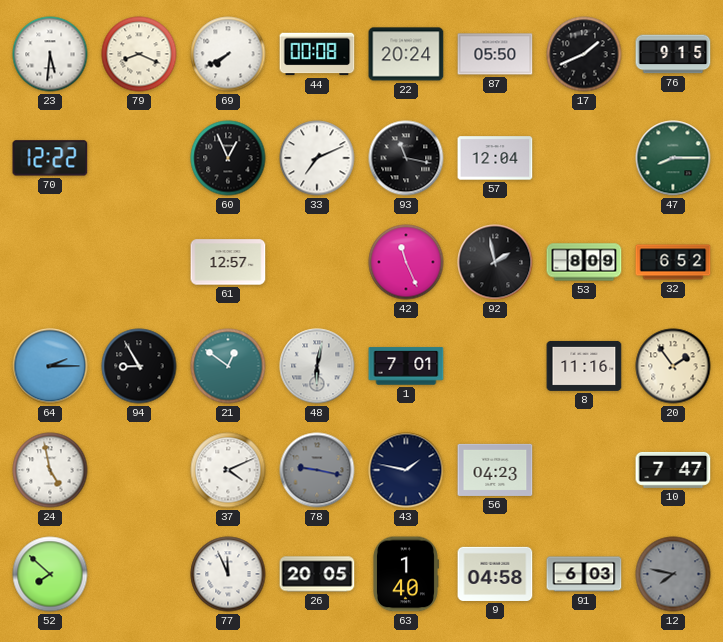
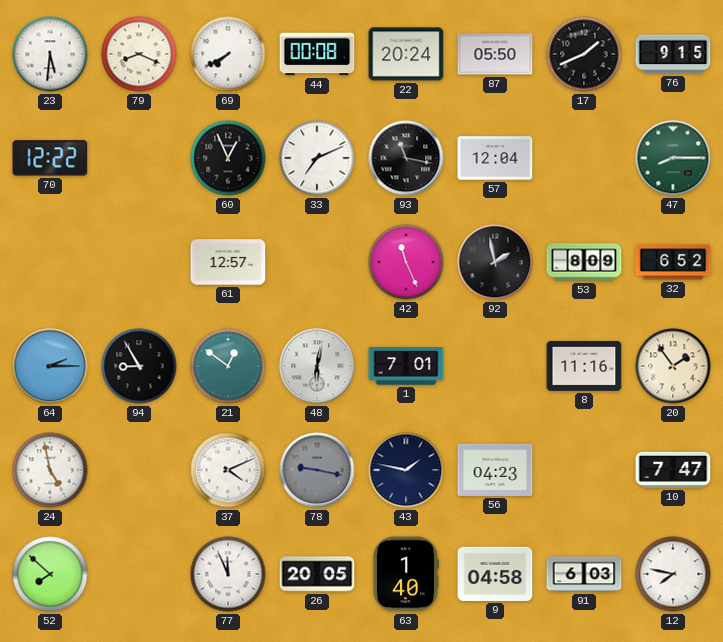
12 dial: grey -> white
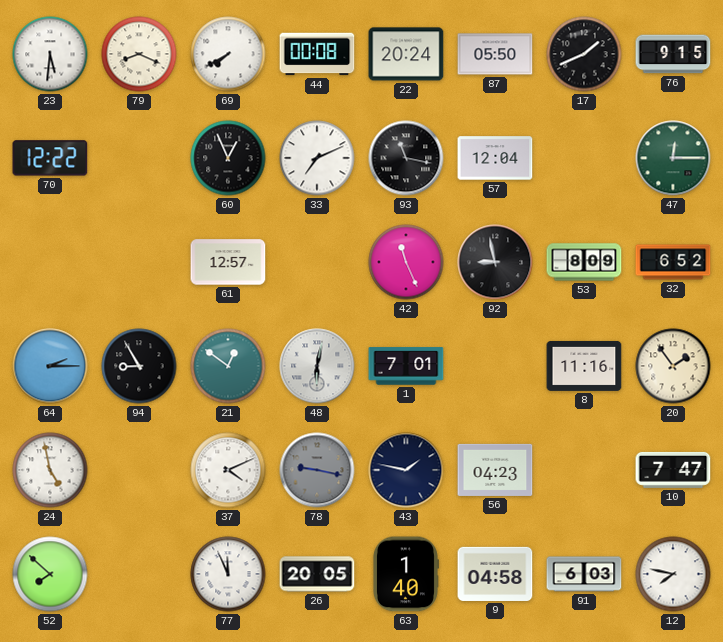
47: 8:15 -> 12:15
92: 1:58 -> 8:58
